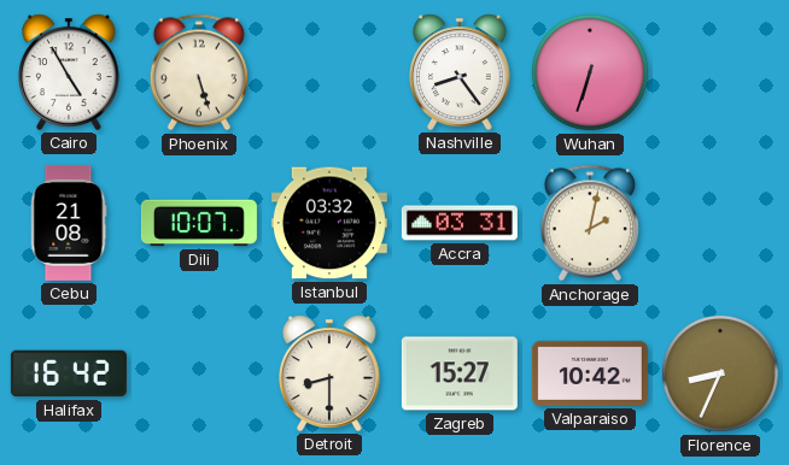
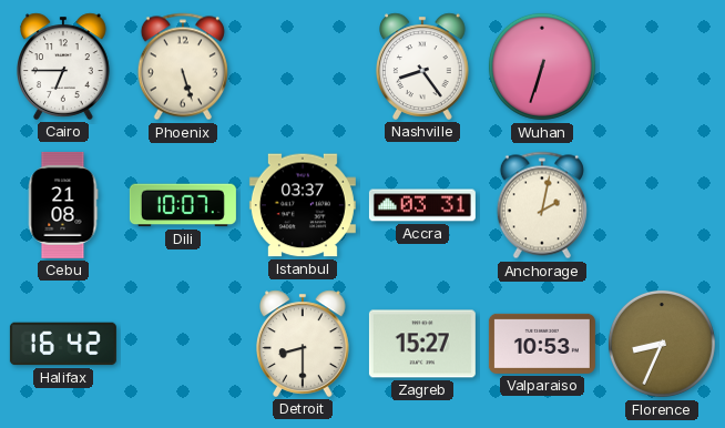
Cairo: 4:55 -> 6:45
Istanbul: 03:32 -> 03:37
Valparaiso: 10:42 -> 10:53
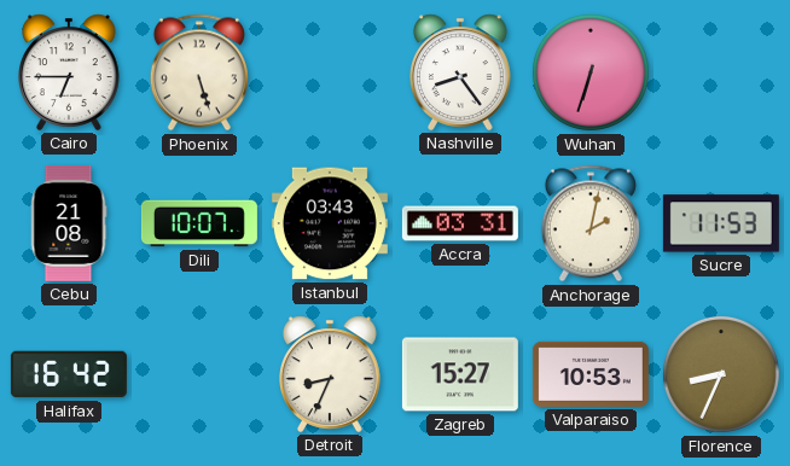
Istanbul: 03:37 -> 03:43
Sucre: none -> 11:53
Detroit: 8:30 -> 8:34
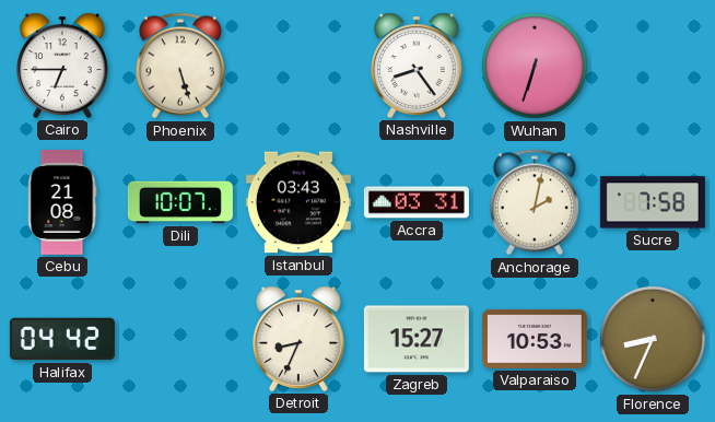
Sucre: 11:53 -> 7:58
Halifax: 16:42 -> 04:42
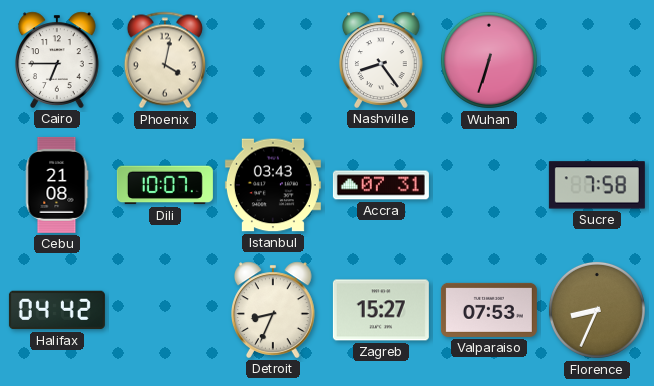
Phoenix: 5:27 -> 4:02
Accra: 03:31 -> 07:31
Anchorage: 2:02 -> none
Valparaiso: 10:53 -> 07:53
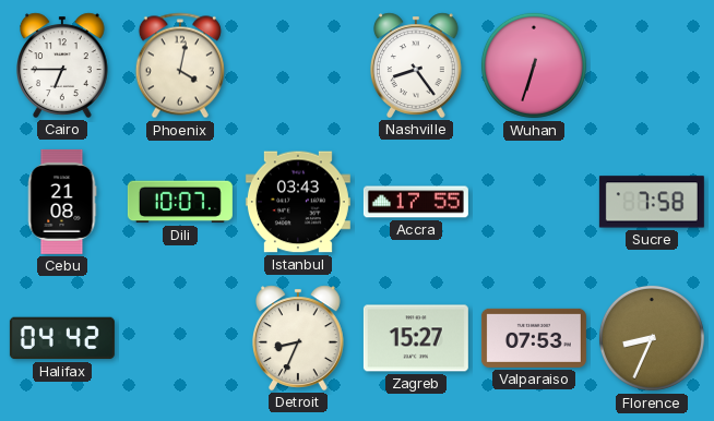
Accra: 07:31 -> 17:55
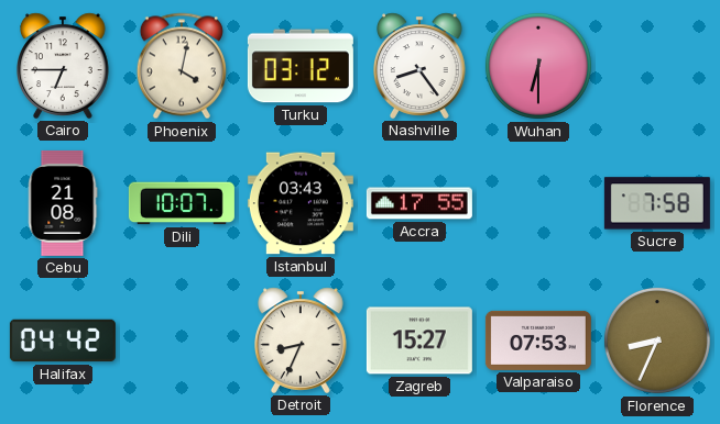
Turku: none -> 03:12
Wuhan: 6:33 -> 6:30
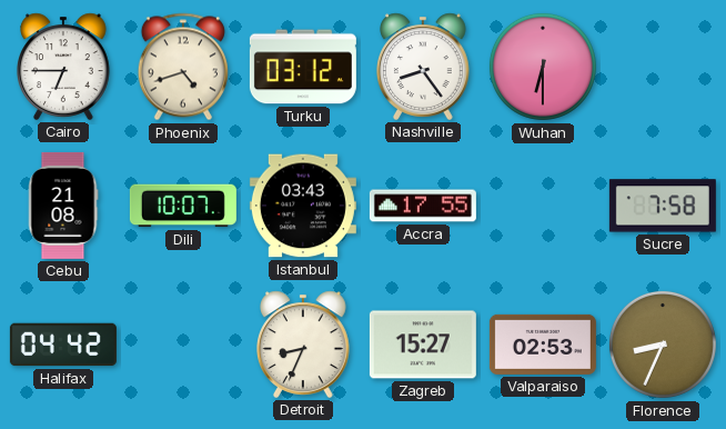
Phoenix: 4:02 -> 4:42
Valparaiso: 07:53 -> 02:53
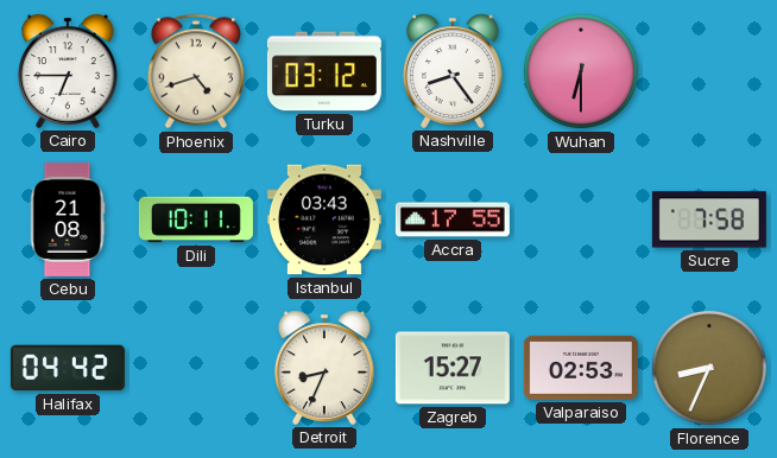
Dili: 10:07 -> 10:11
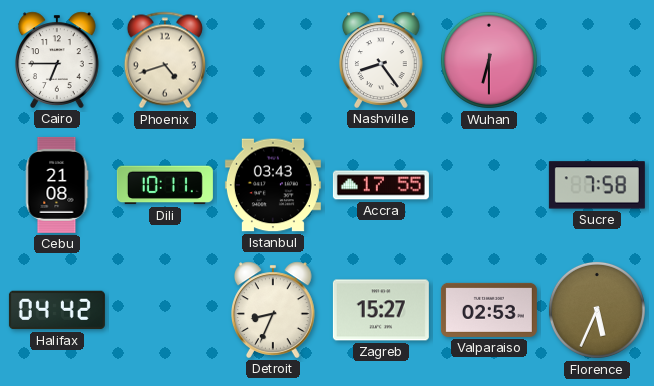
Turku: 03:12 -> none
Florence: 8:34 -> 5:34
